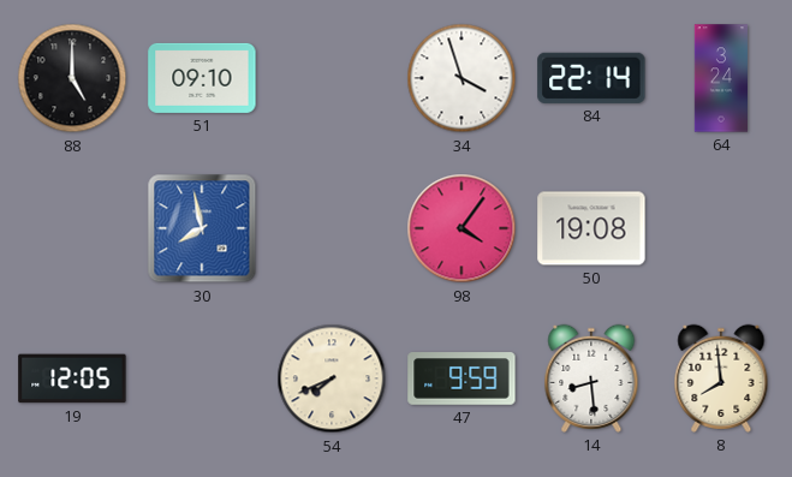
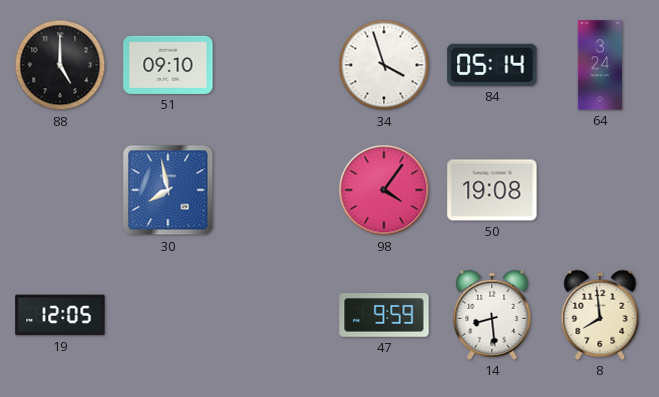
84: 22:14 -> 05:14
54: 7:41 -> none
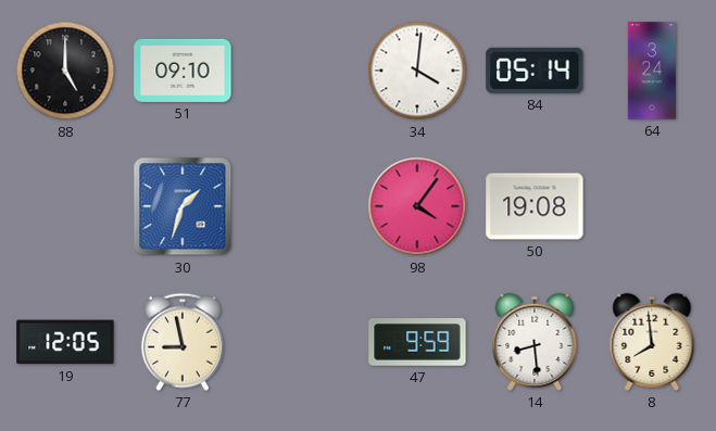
34: 3:57 -> 4:01
30: 7:58 -> 1:33
77: none -> 8:58
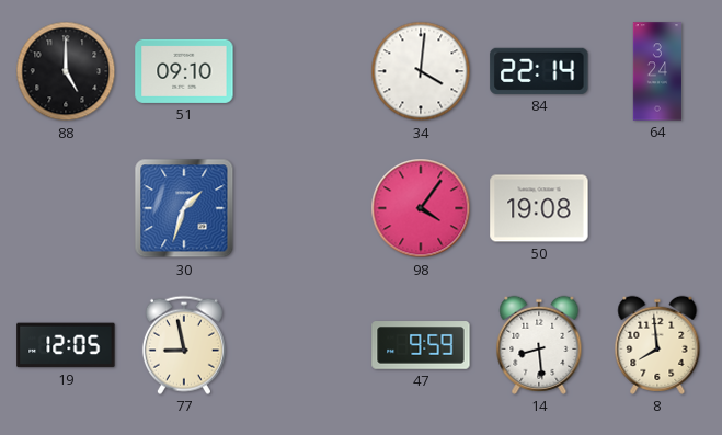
84: 05:14 -> 22:14
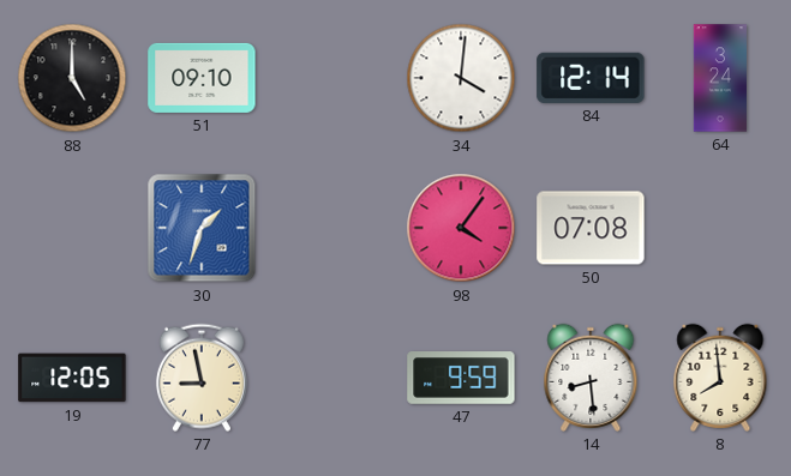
84: 22:14 -> 12:14
50: 19:08 -> 07:08
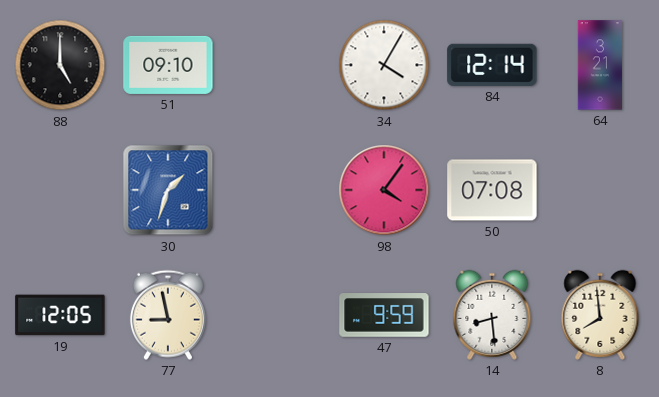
34: 4:01 -> 4:05
64: 3:24 -> 3:21
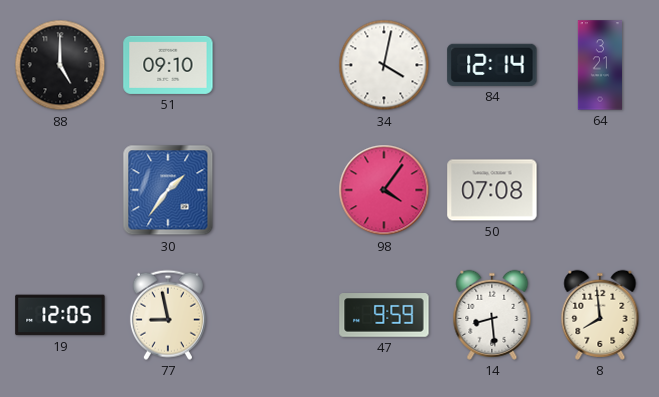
34: 4:05 -> 4:02
30: 1:33 -> 1:36
